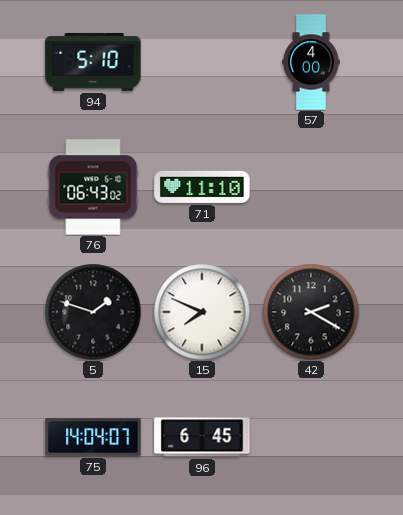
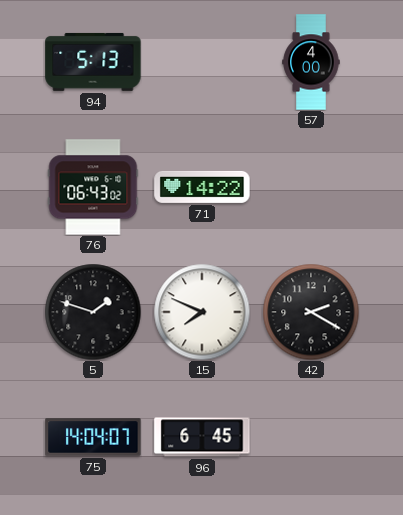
94: 5:10 -> 5:13
71: 11:10 -> 14:22
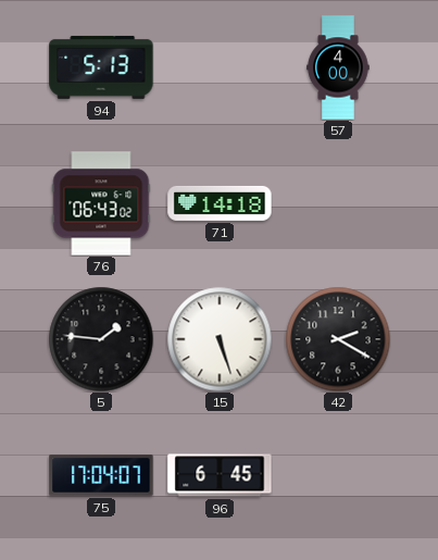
71: 14:22 -> 14:18
5: 1:48 -> 1:46
15: 7:49 -> 5:27
75: 14:04 -> 17:04
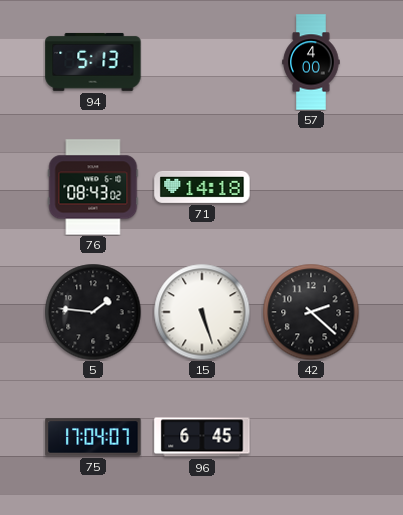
76: 06:43 -> 08:43
42: 2:20 -> 2:22
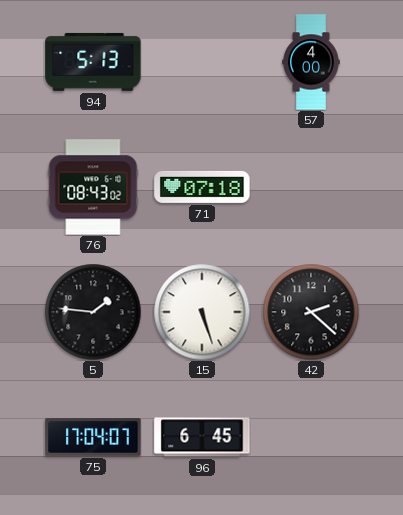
71: 14:18 -> 07:18
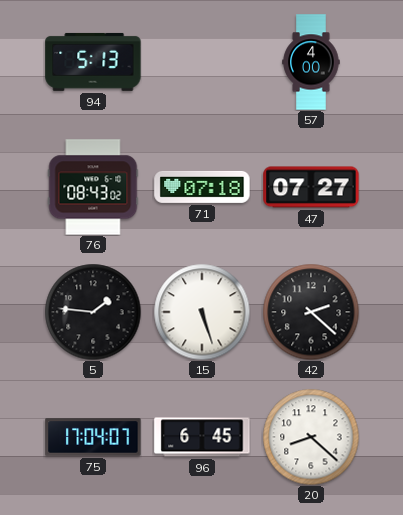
47: none -> 07:27
20: none -> 8:22
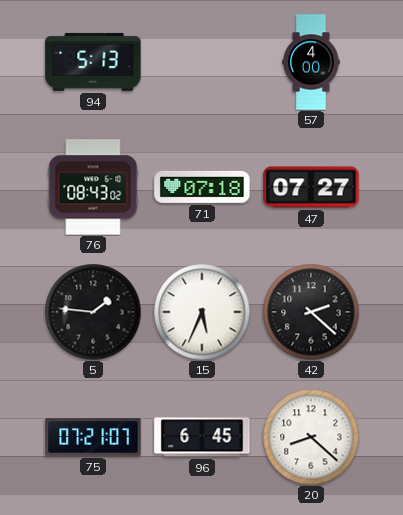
15: 5:27 -> 5:34
75: 17:04 -> 07:21
